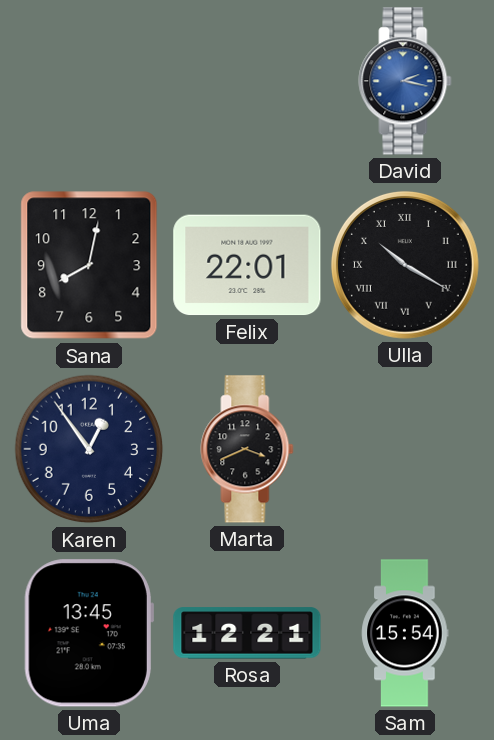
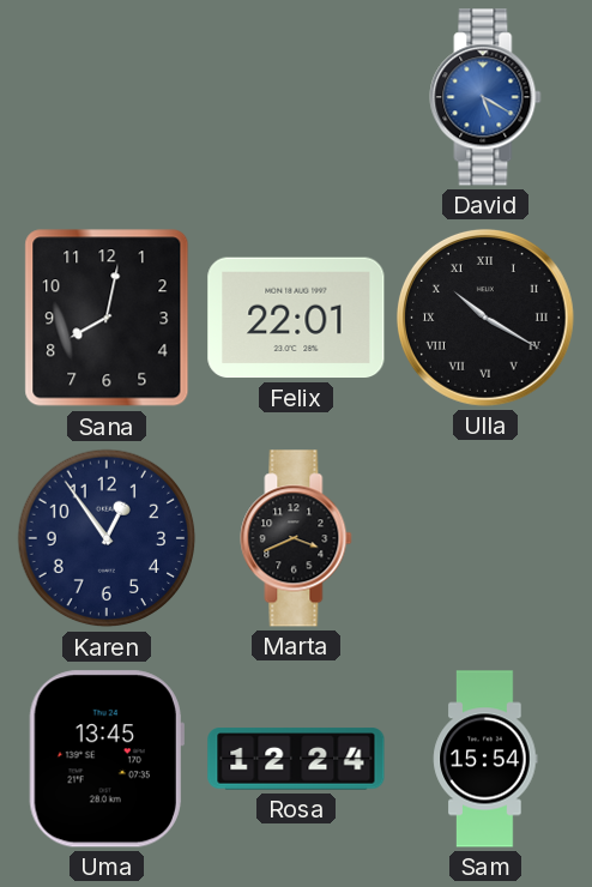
David: 2:17 -> 5:20
Rosa: 12:21 -> 12:24
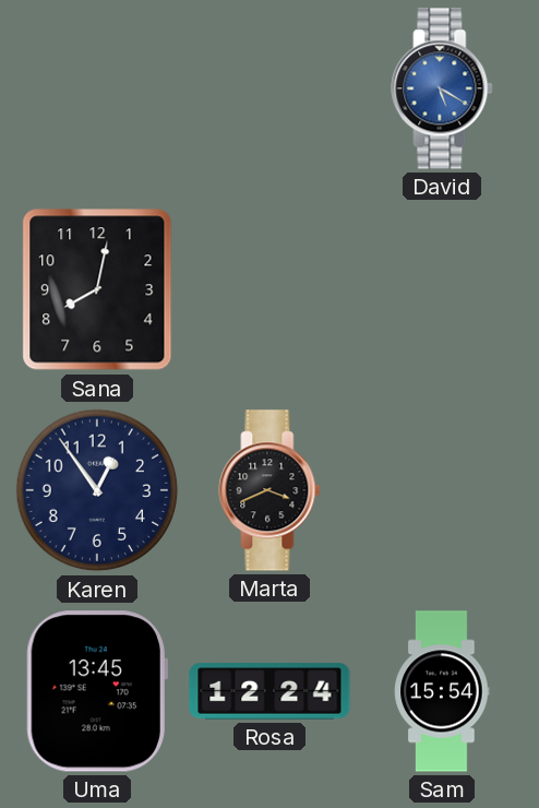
Felix: 22:01 -> none
Ulla: 10:20 -> none
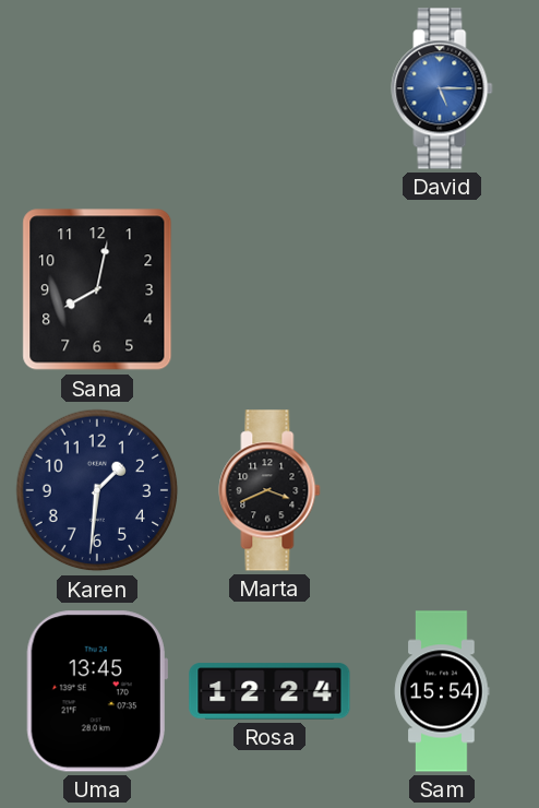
David: 5:20 -> 5:15
Karen: 12:54 -> 1:31
